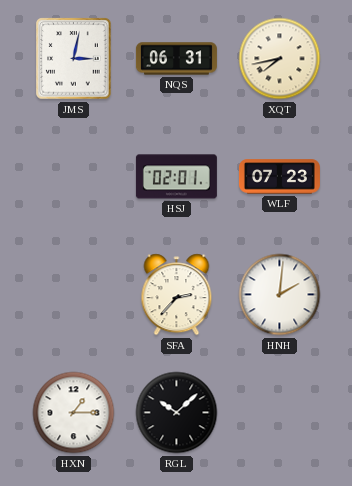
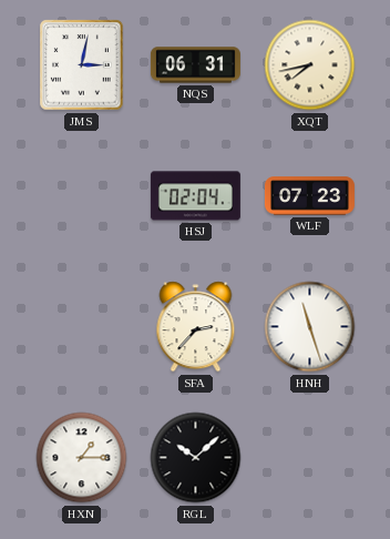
HSJ: 02:01 -> 02:04
HNH: 2:01 -> 11:27
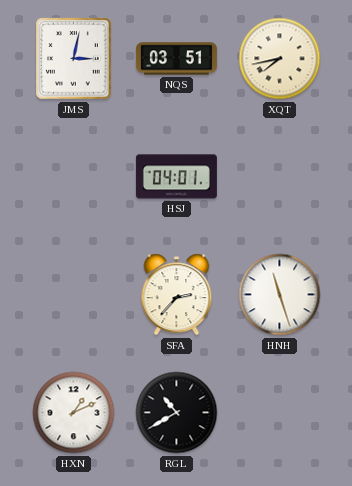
NQS: 06:31 -> 03:51
HSJ: 02:04 -> 04:01
WLF: 07:23 -> none
HXN: 1:15 -> 1:11
RGL: 10:08 -> 10:40
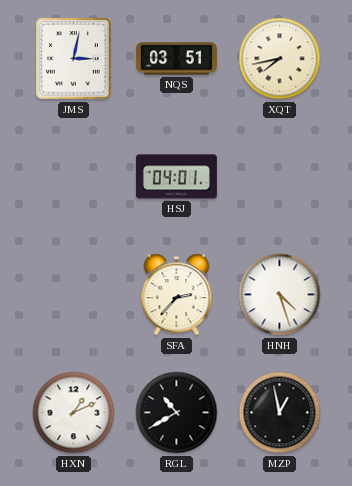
HNH: 11:27 -> 4:27
MZP: none -> 12:58
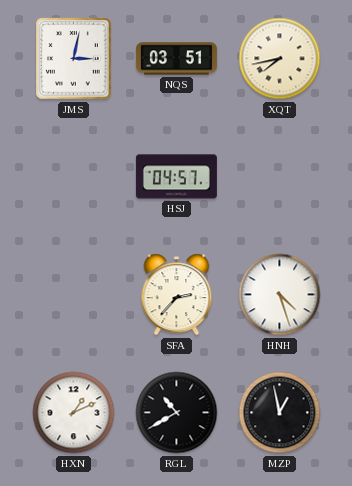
HSJ: 04:01 -> 04:57
